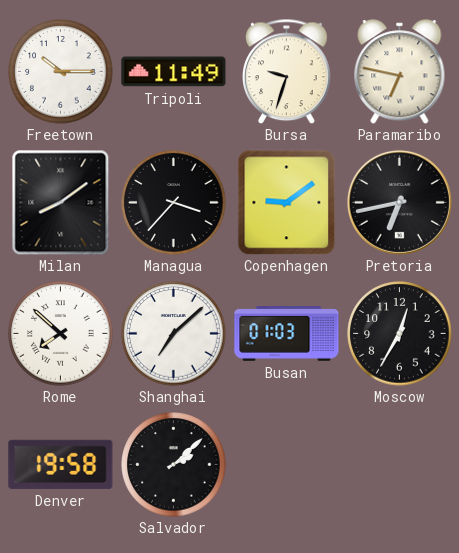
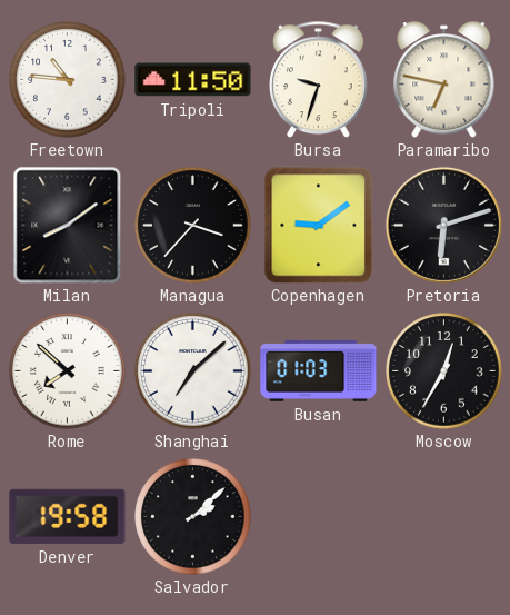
Freetown: 10:15 -> 10:46
Tripoli: 11:49 -> 11:50
Pretoria: 6:43 -> 6:12
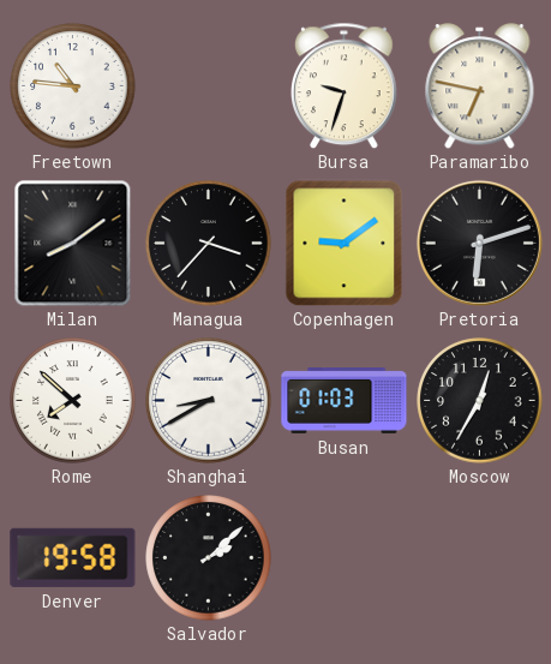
Tripoli: 11:50 -> none
Shanghai: 7:08 -> 8:40
